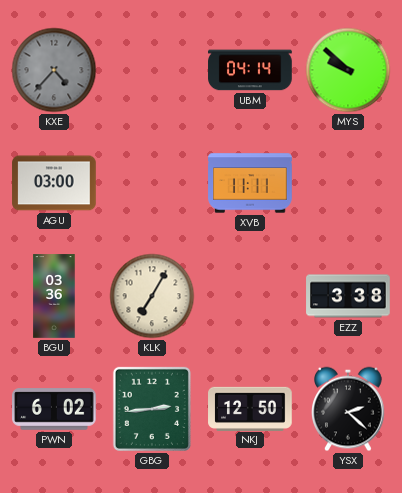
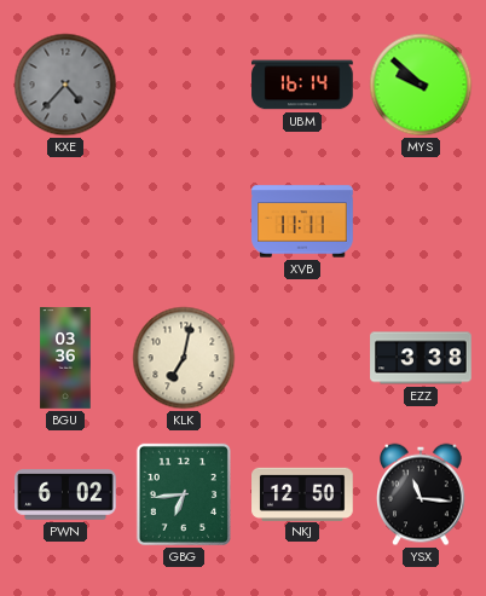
UBM: 04:14 -> 16:14
AGU: 03:00 -> none
KLK: 7:05 -> 7:02
GBG: 2:44 -> 6:44
YSX: 2:22 -> 11:16
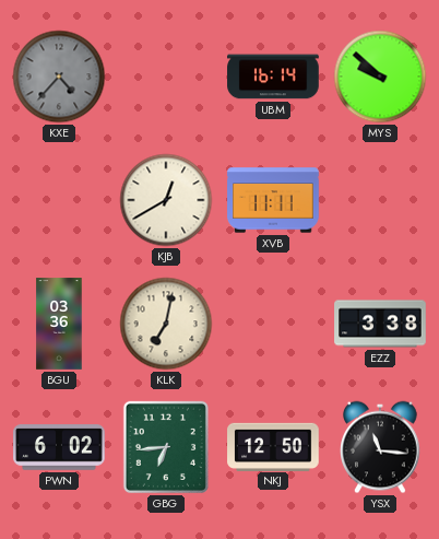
KJB: none -> 12:40
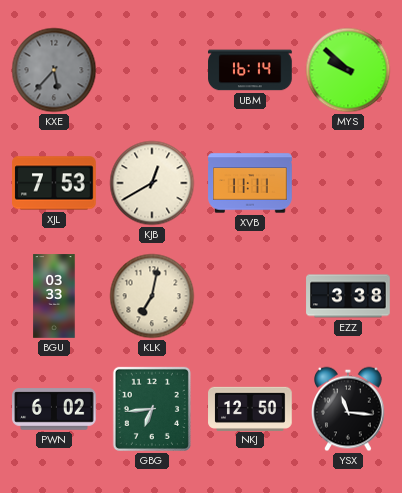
KXE: 4:37 -> 5:37
XJL: none -> 7:53
BGU: 03:36 -> 03:33
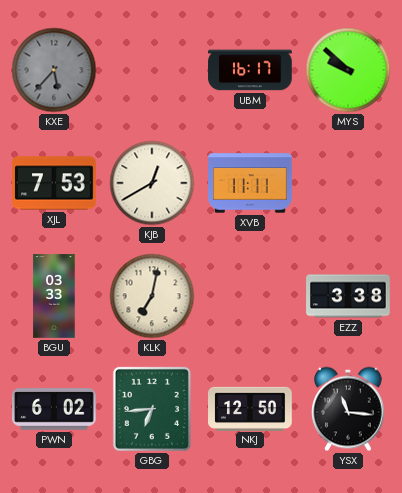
UBM: 16:14 -> 16:17
